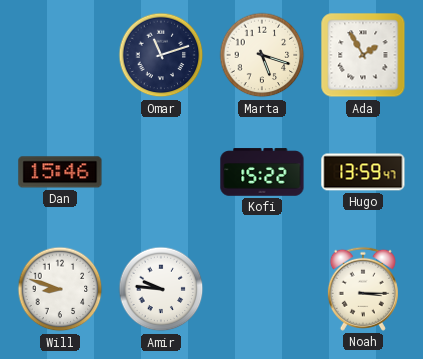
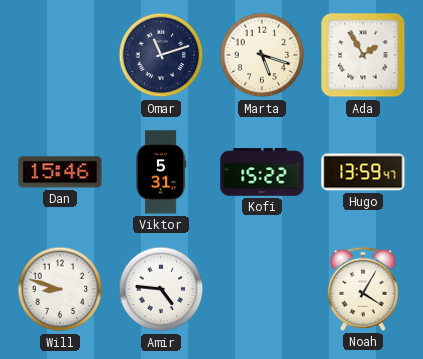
Viktor: none -> 5:31
Amir: 9:46 -> 4:46
Noah: 3:15 -> 4:05
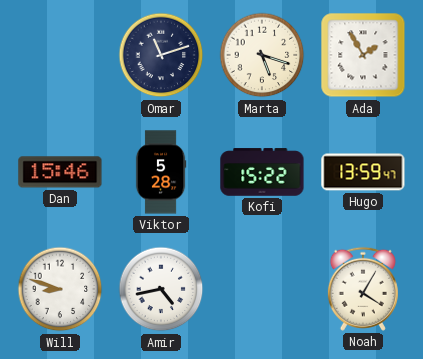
Viktor: 5:31 -> 5:28
Amir: 4:46 -> 4:43
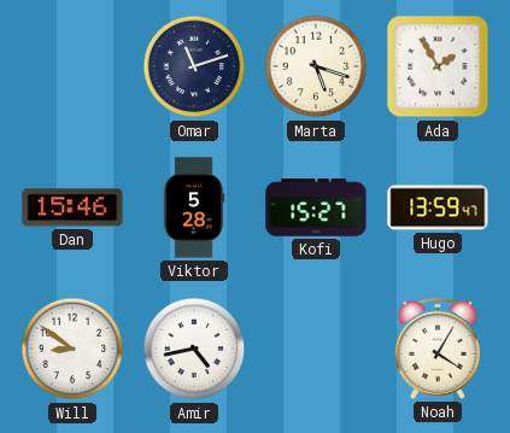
Kofi: 15:22 -> 15:27
Will: 8:48 -> 8:51
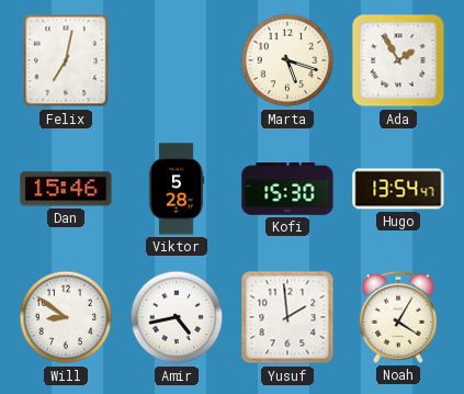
Felix: none -> 7:02
Omar: 11:12 -> none
Kofi: 15:27 -> 15:30
Hugo: 13:59 -> 13:54
Yusuf: none -> 1:59
